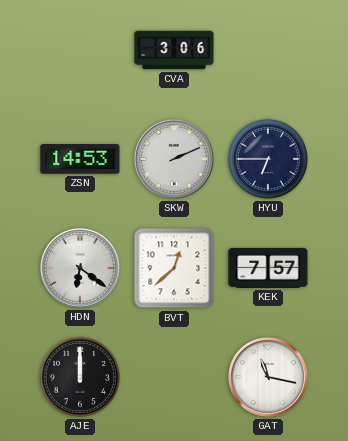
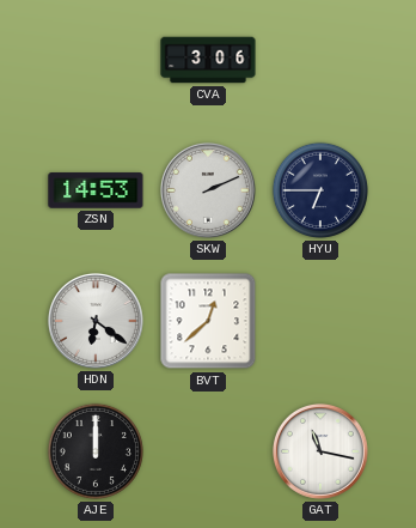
KEK: 7:57 -> none
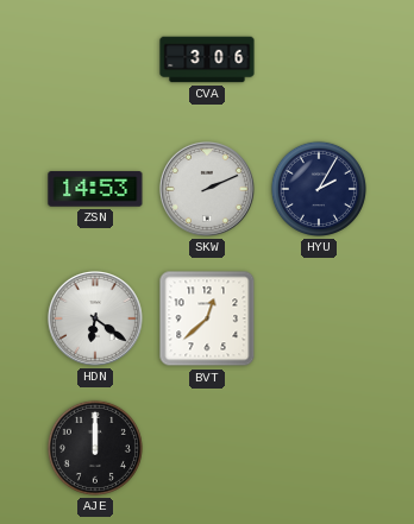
HYU: 6:45 -> 2:05
GAT: 11:17 -> none
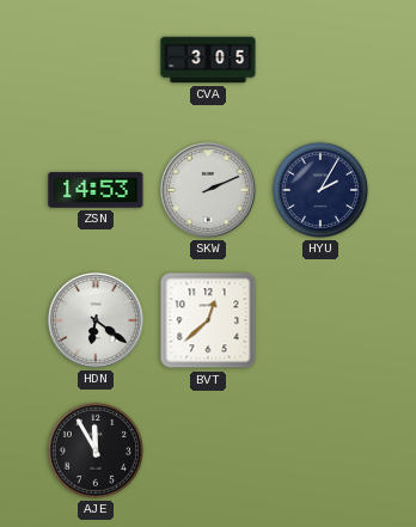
CVA: 3:06 -> 3:05
AJE: 12:00 -> 11:55
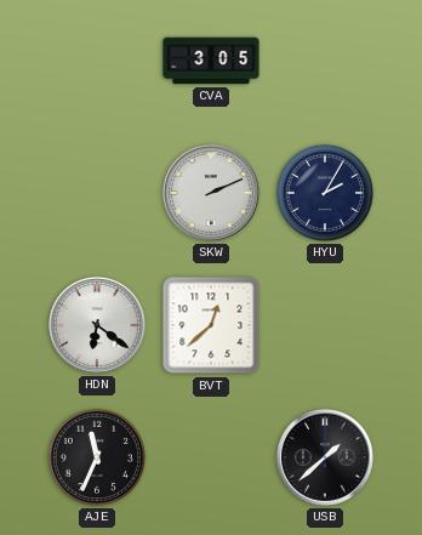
ZSN: 14:53 -> none
AJE: 11:55 -> 11:34
USB: none -> 1:38
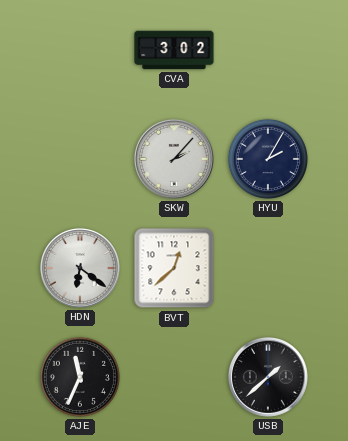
CVA: 3:05 -> 3:02
SKW: 2:11 -> 2:07
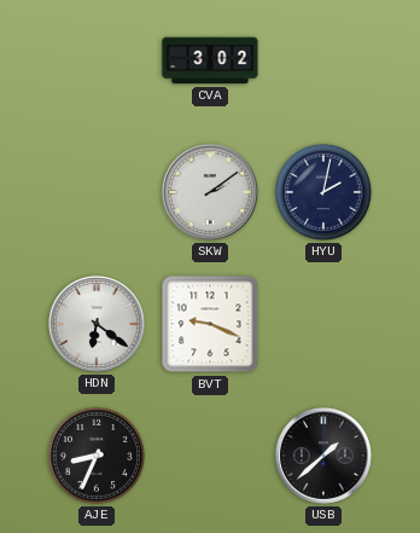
SKW: 2:07 -> 2:09
HYU: 2:05 -> 2:02
BVT: 12:38 -> 9:19
AJE: 11:34 -> 8:34
